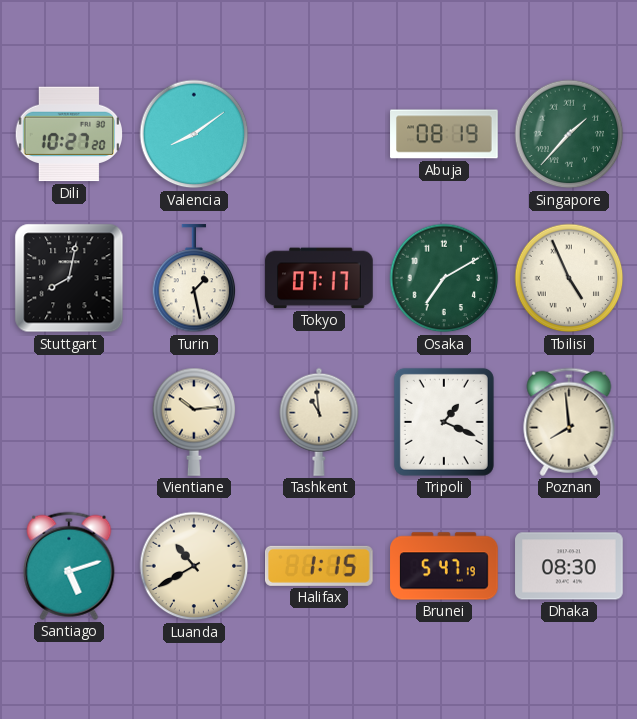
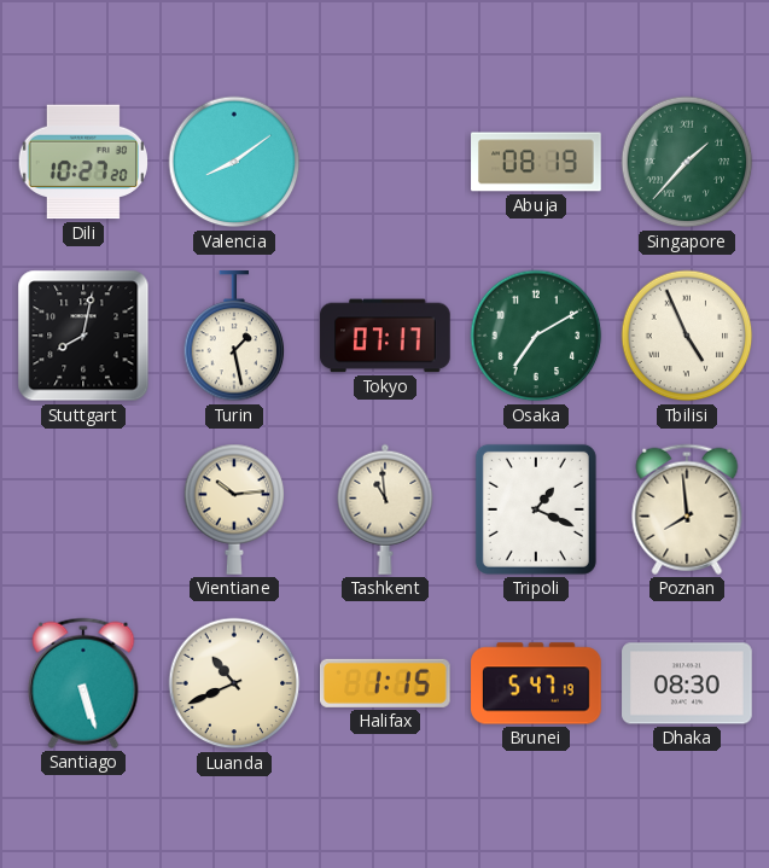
Santiago: 5:12 -> 5:27
Luanda: 10:40 -> 10:41
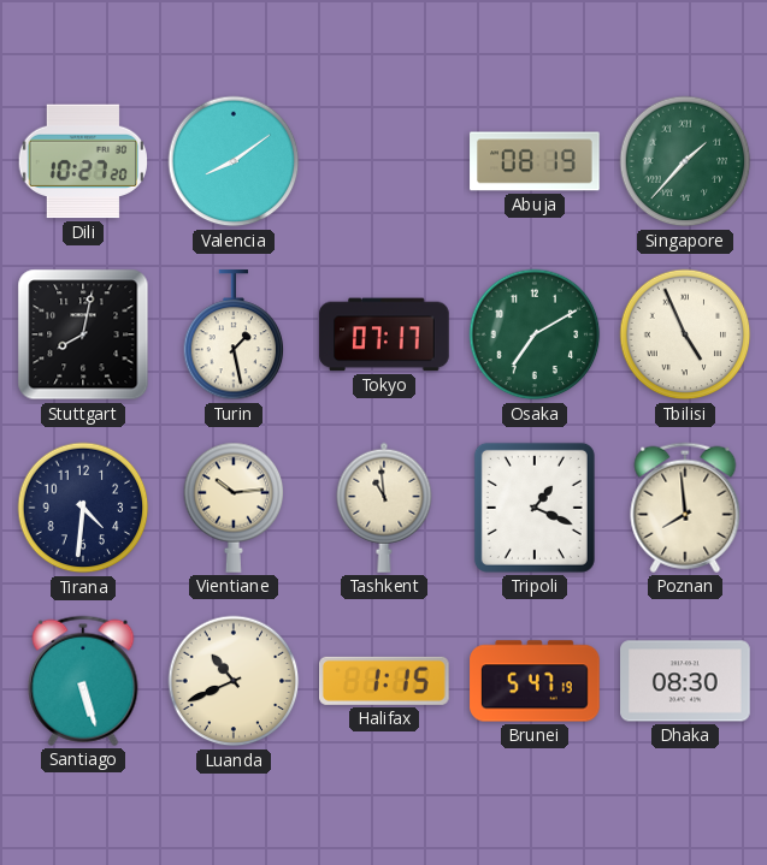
Tirana: none -> 4:31
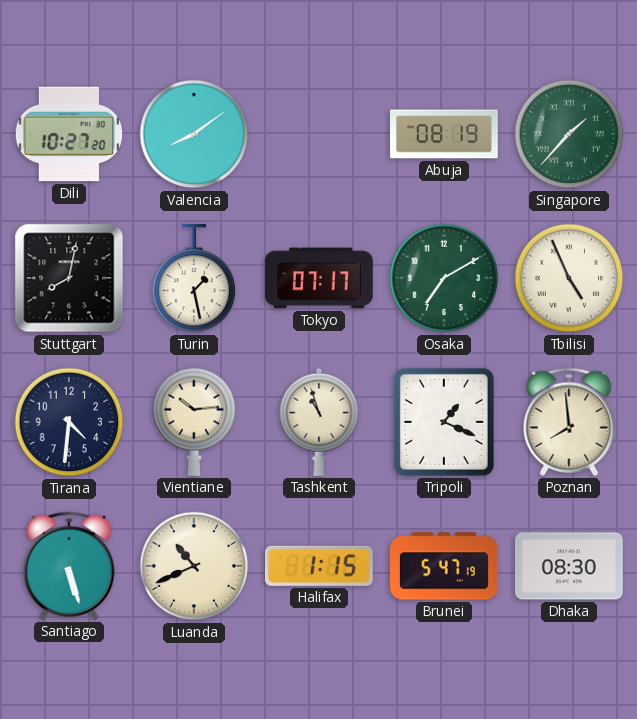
Tashkent: 10:59 -> 10:57
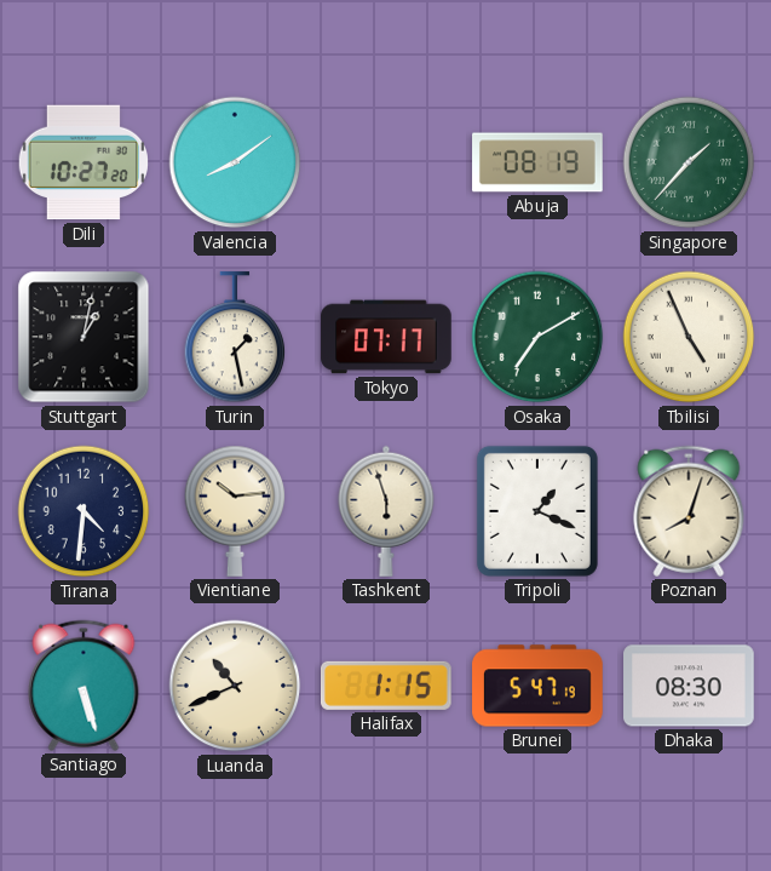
Stuttgart: 8:02 -> 1:02
Tashkent: 10:57 -> 5:57
Poznan: 7:59 -> 8:03
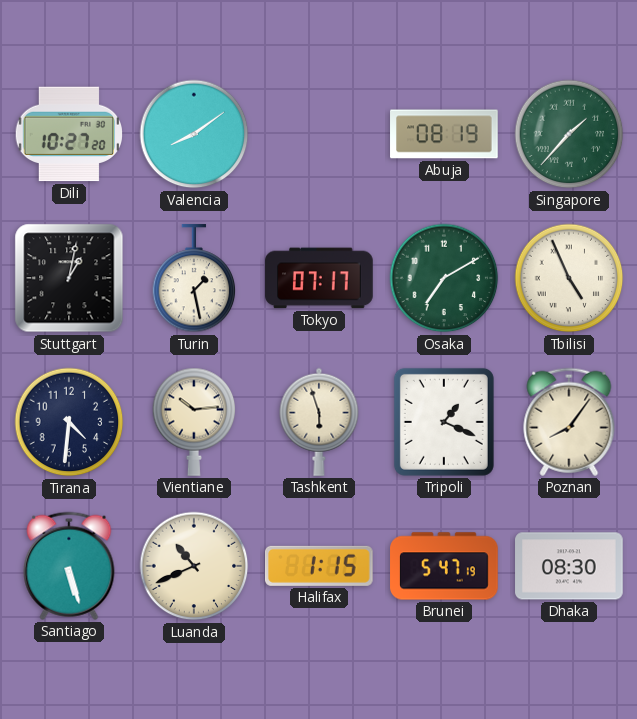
Poznan: 8:03 -> 8:06
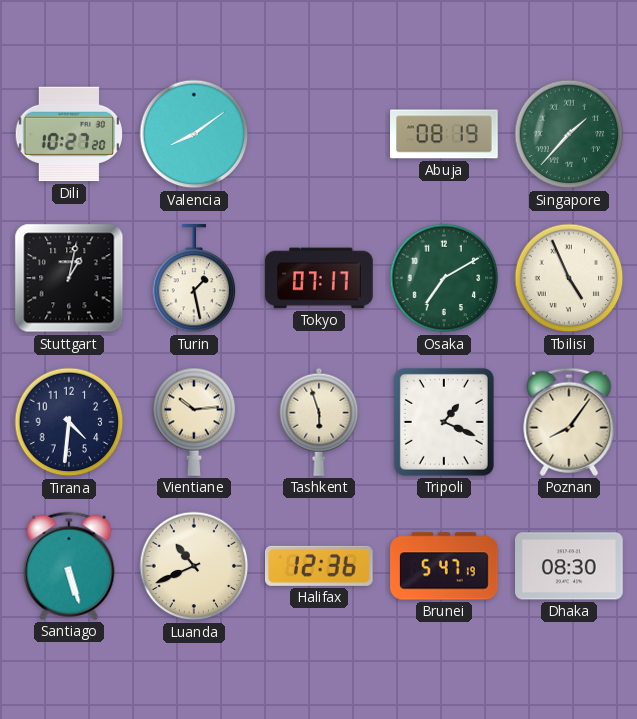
Halifax: 1:15 -> 12:36
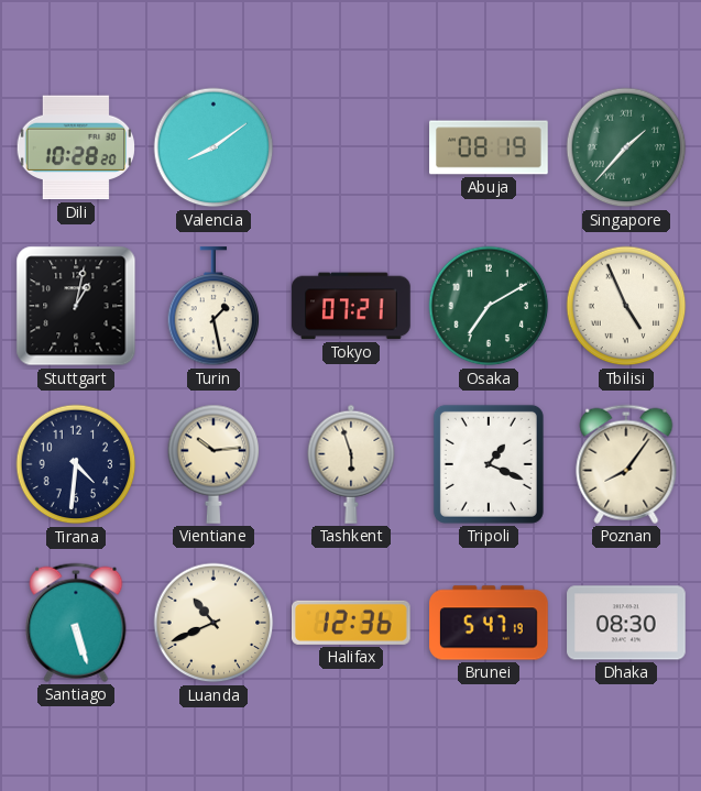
Dili: 10:27 -> 10:28
Tokyo: 07:17 -> 07:21
